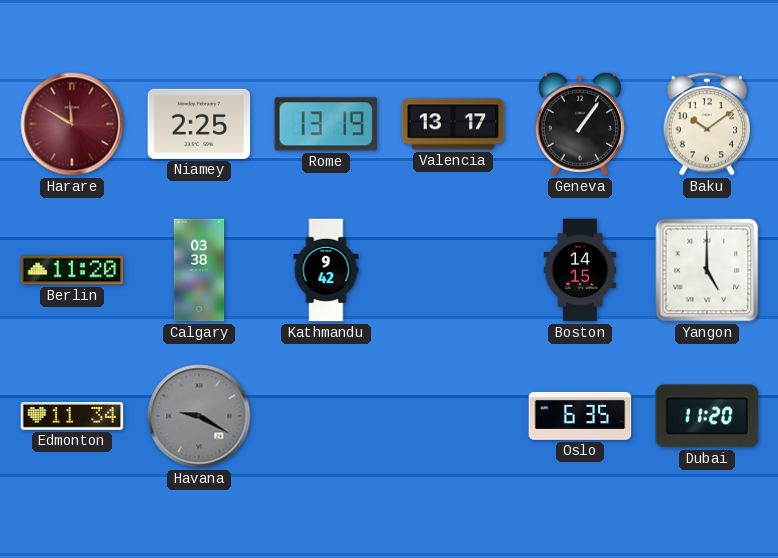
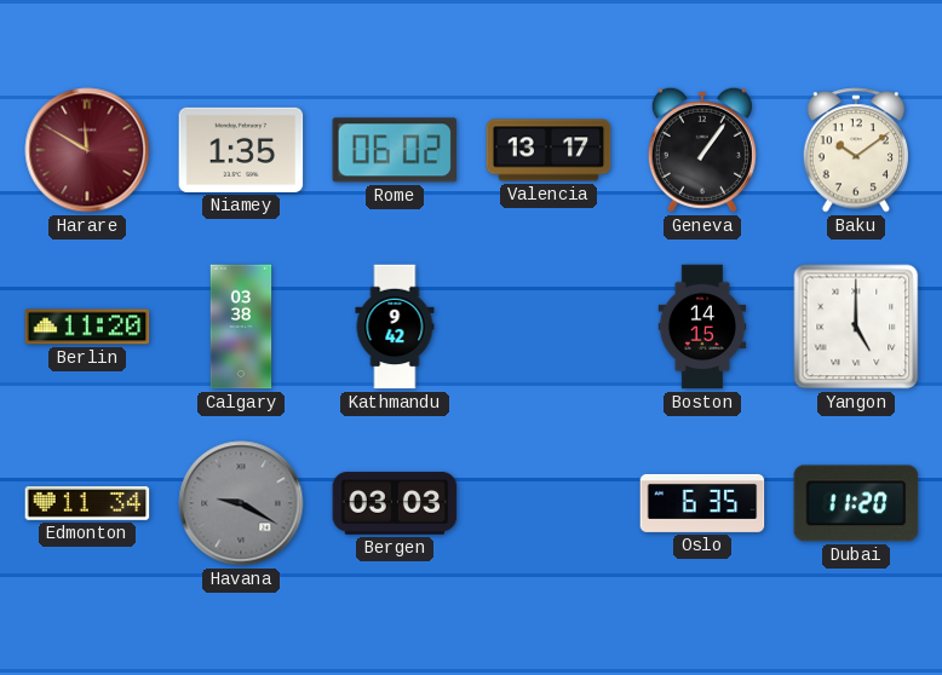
Niamey: 2:25 -> 1:35
Rome: 13:19 -> 06:02
Bergen: none -> 03:03
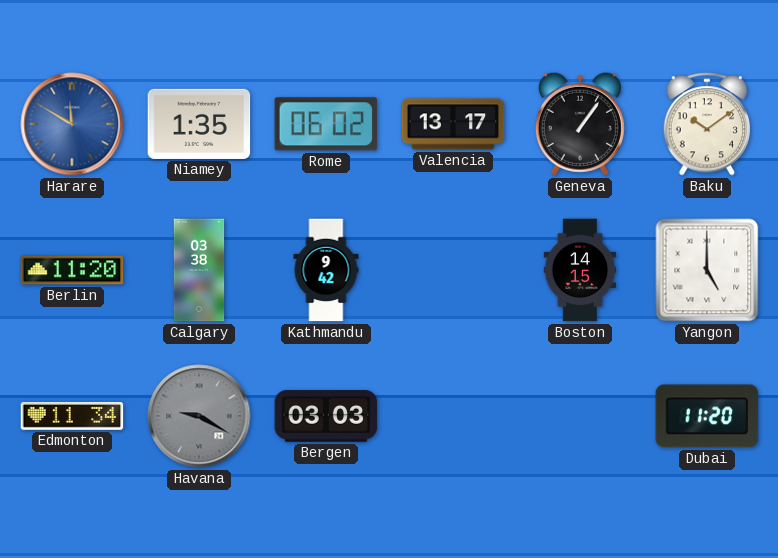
Harare dial: burgundy -> blue
Oslo: 6:35 -> none
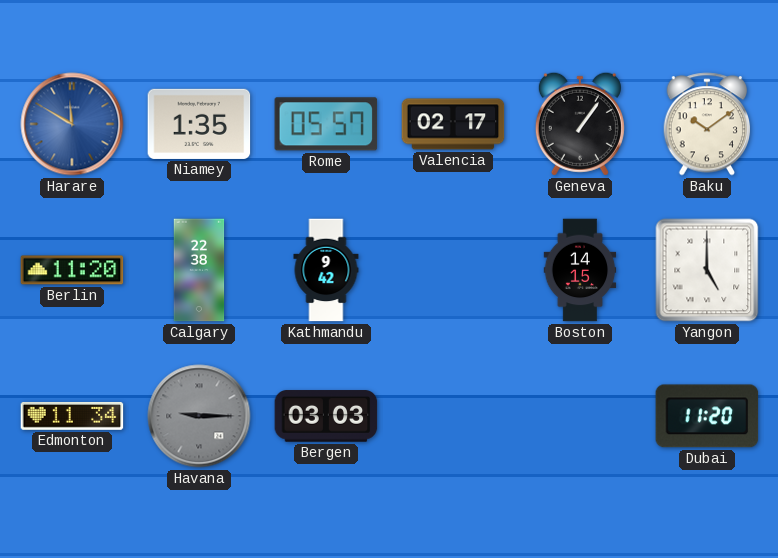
Rome: 06:02 -> 05:57
Valencia: 13:17 -> 02:17
Calgary: 03:38 -> 22:38
Havana: 9:20 -> 9:15
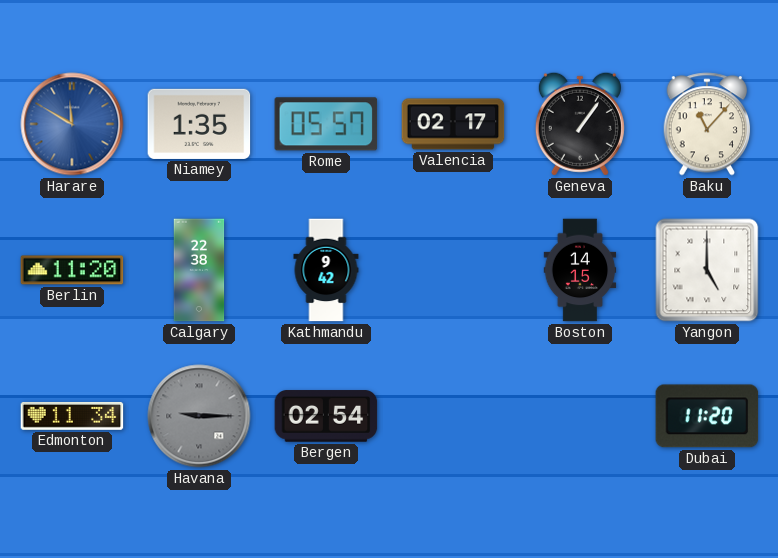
Baku: 10:09 -> 11:07
Bergen: 03:03 -> 02:54
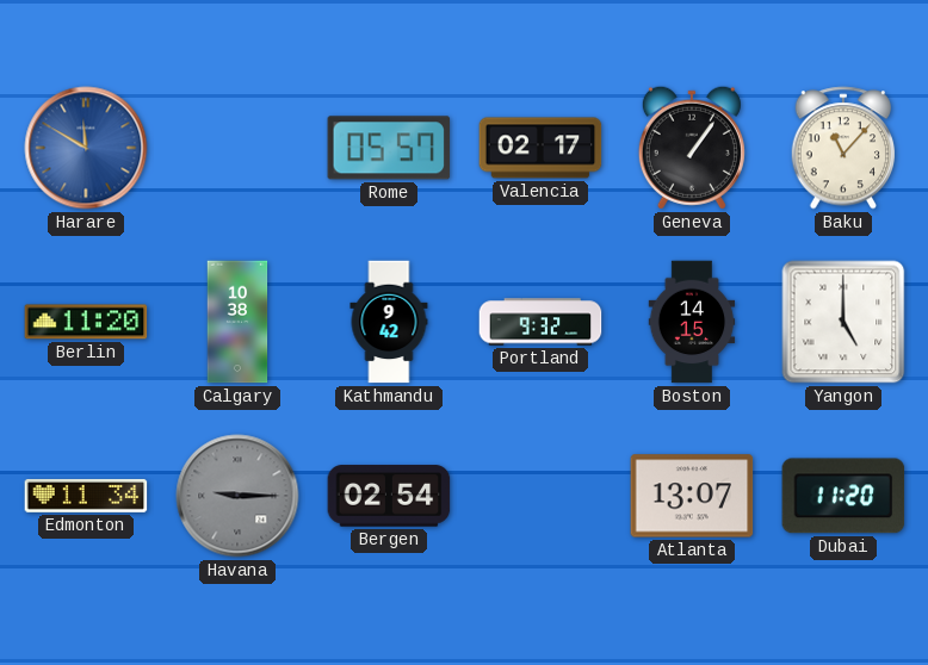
Niamey: 1:35 -> none
Calgary: 22:38 -> 10:38
Portland: none -> 9:32
Atlanta: none -> 13:07
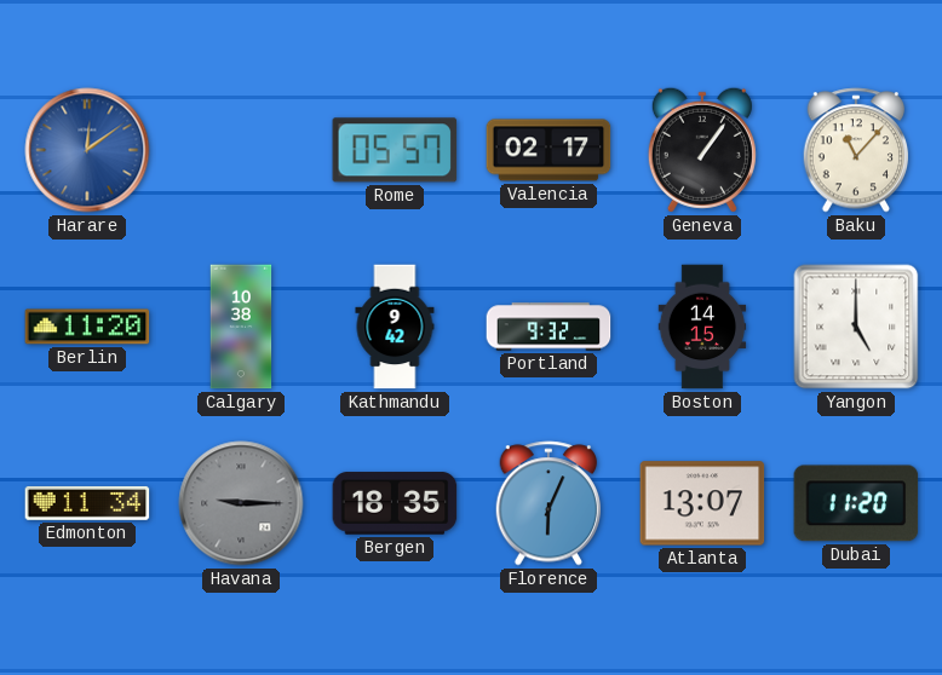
Harare: 11:50 -> 12:09
Bergen: 02:54 -> 18:35
Florence: none -> 6:04
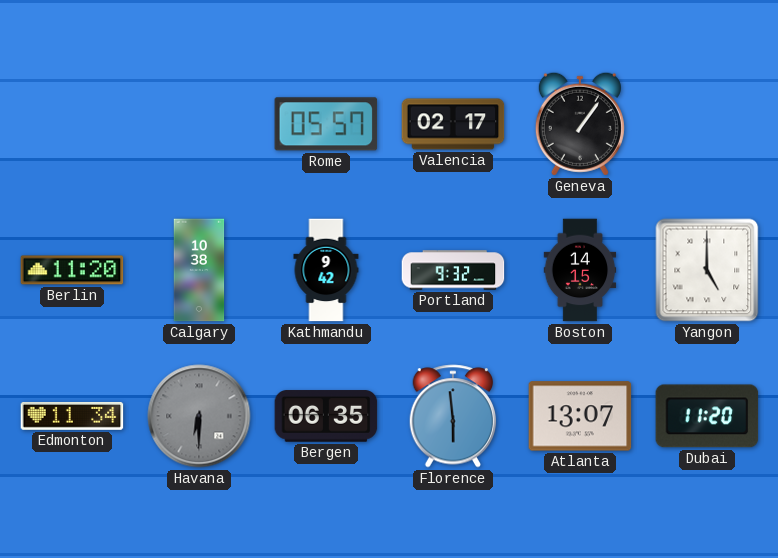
Harare: 12:09 -> none
Baku: 11:07 -> none
Havana: 9:15 -> 6:30
Bergen: 18:35 -> 06:35
Florence: 6:04 -> 5:59
